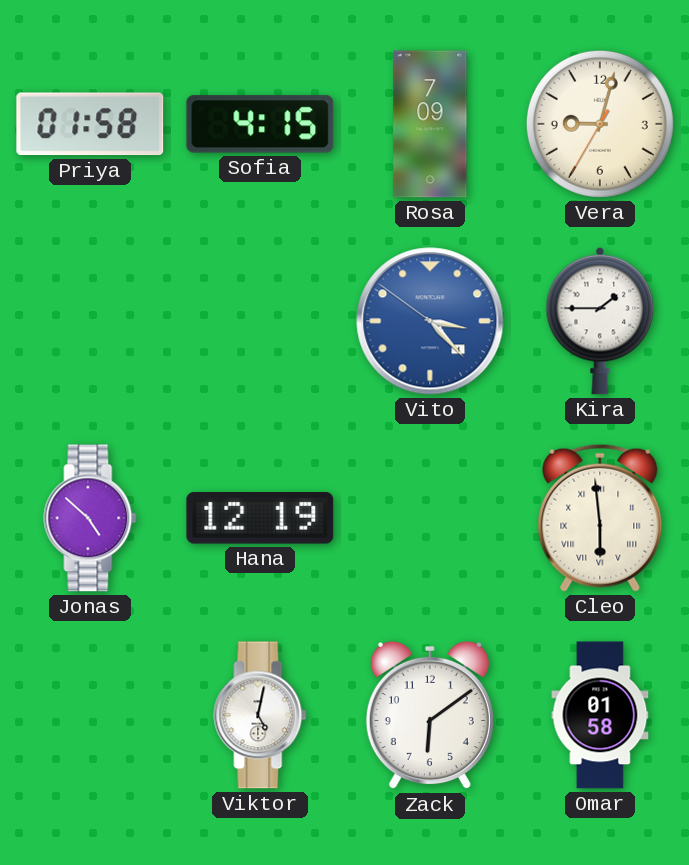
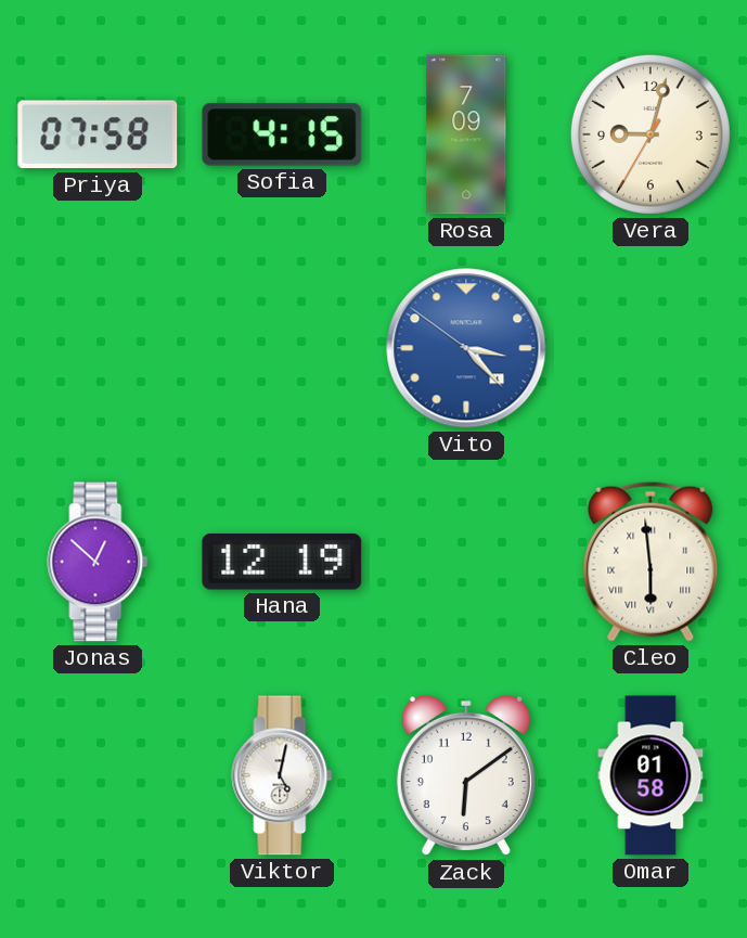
Priya: 01:58 -> 07:58
Kira: 1:45 -> none
Jonas: 4:52 -> 12:52
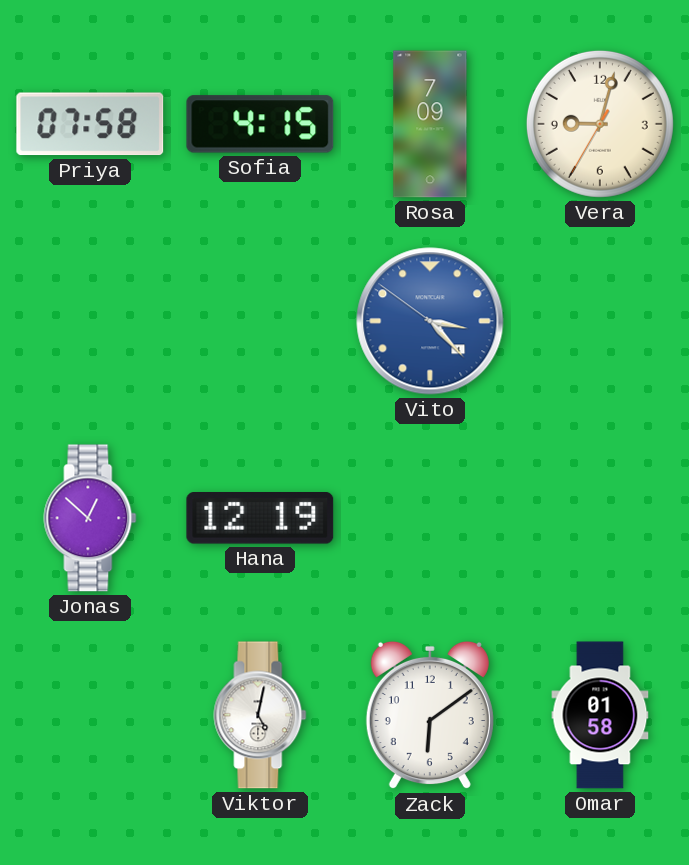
Cleo: 5:59 -> none
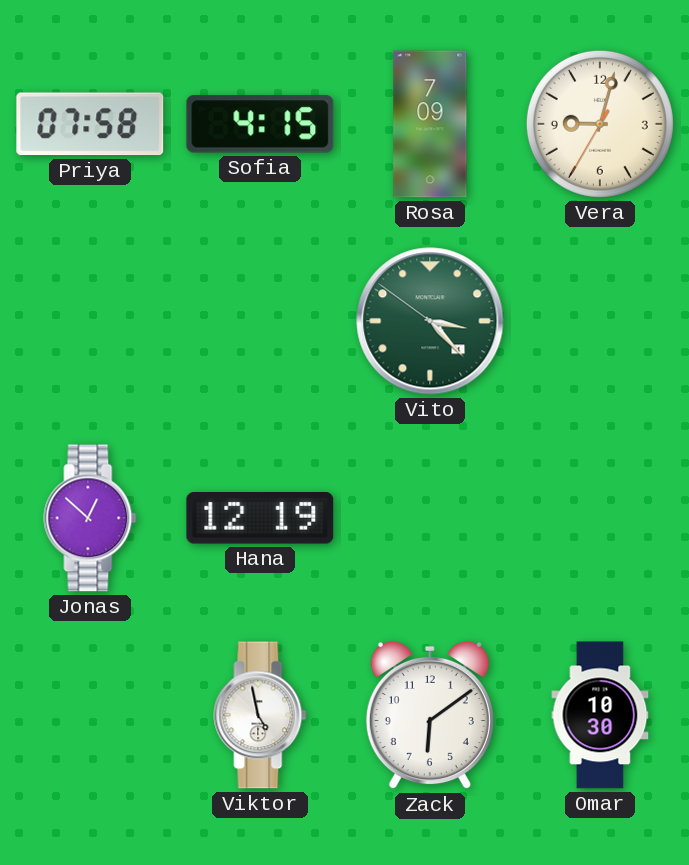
Vito dial: blue -> green
Viktor: 5:02 -> 4:58
Omar: 01:58 -> 10:30
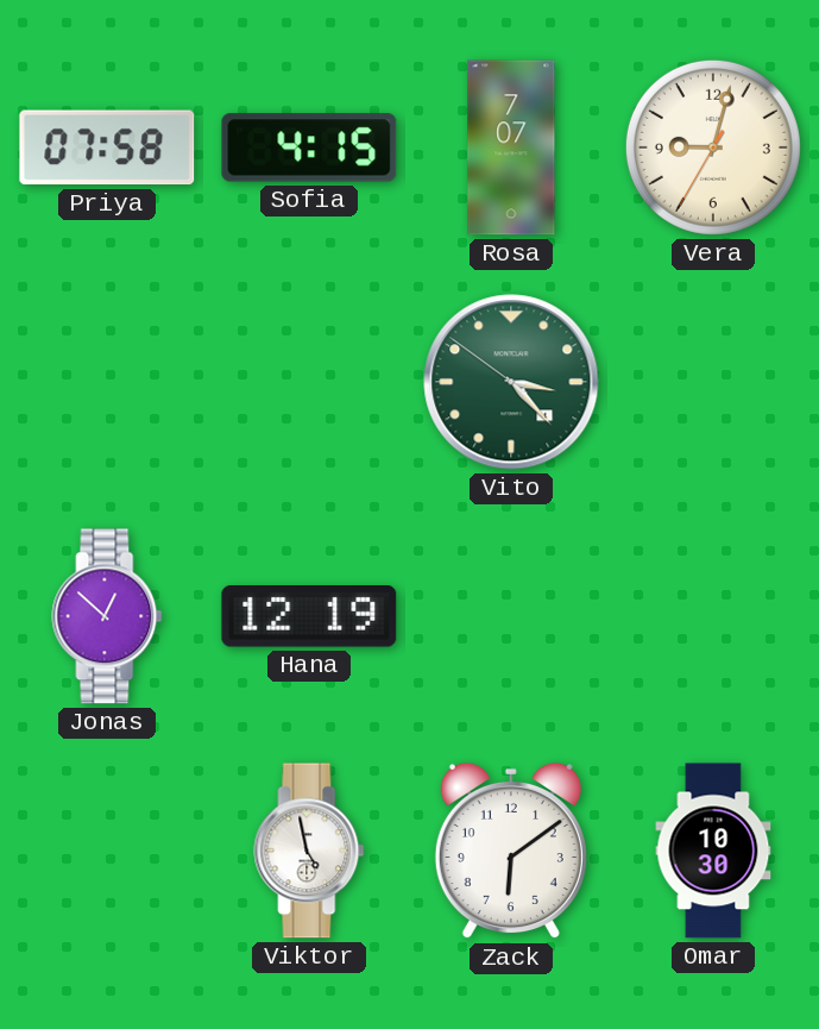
Rosa: 7:09 -> 7:07
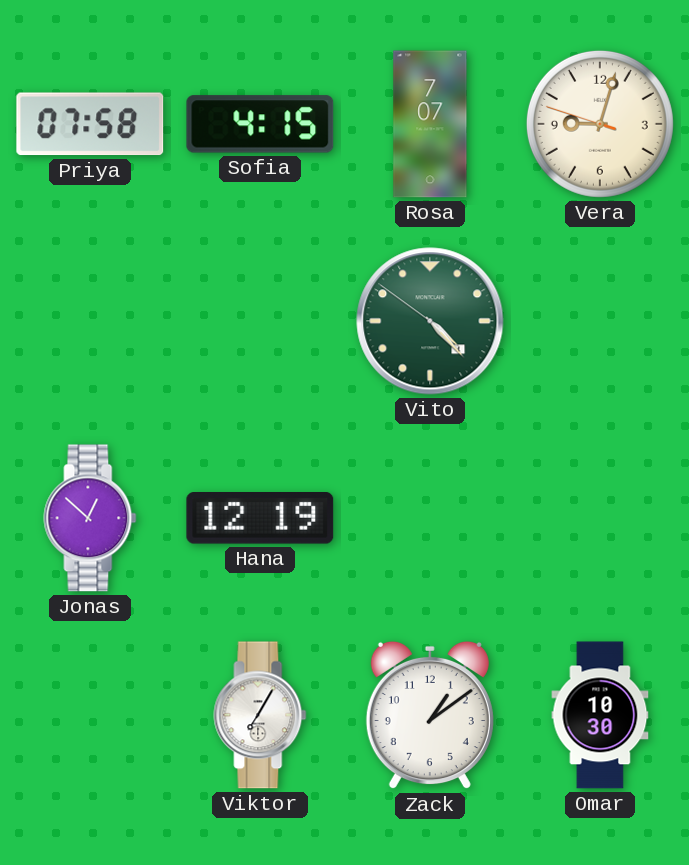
Vera: 9:02:35 -> 9:02:48
Vito: 3:22 -> 4:22
Viktor: 4:58 -> 7:05
Zack: 6:09 -> 1:09
